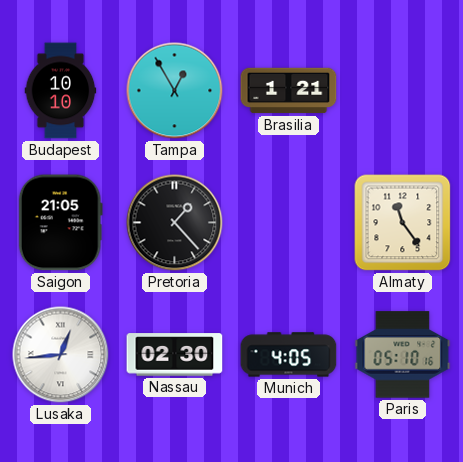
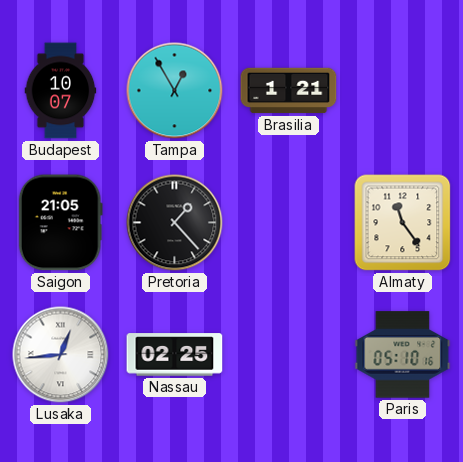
Budapest: 10:10 -> 10:07
Nassau: 02:30 -> 02:25
Munich: 4:05 -> none
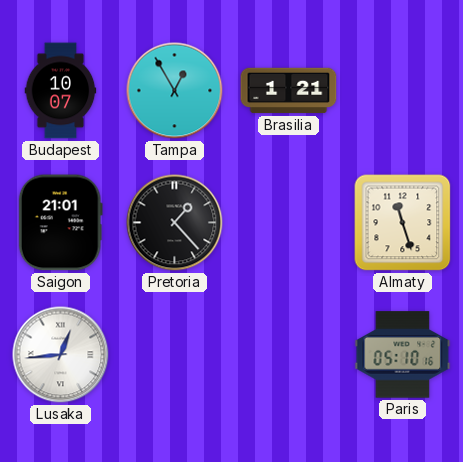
Saigon: 21:05 -> 21:01
Almaty: 11:24 -> 11:27
Nassau: 02:25 -> none
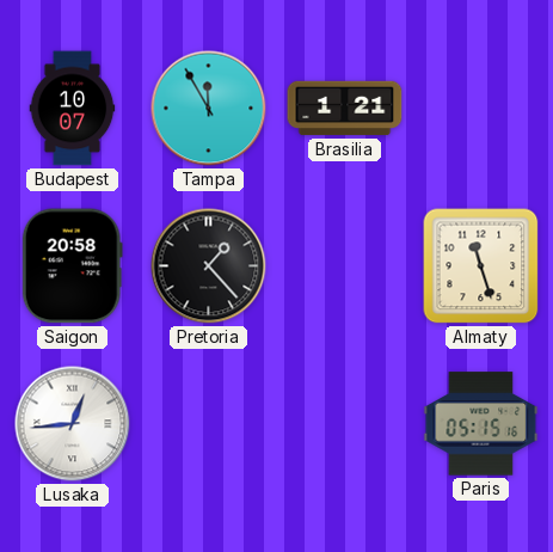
Tampa: 12:55 -> 11:55
Saigon: 21:01 -> 20:58
Paris: 05:10 -> 05:15
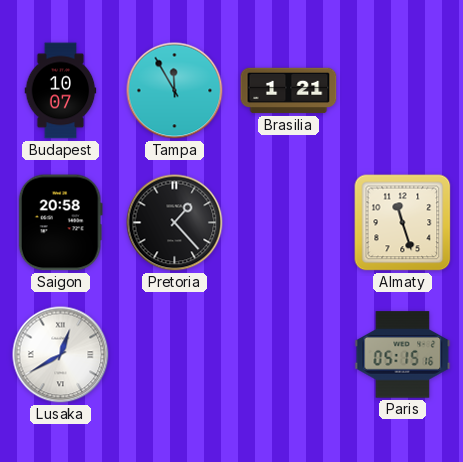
Lusaka: 12:44 -> 12:40
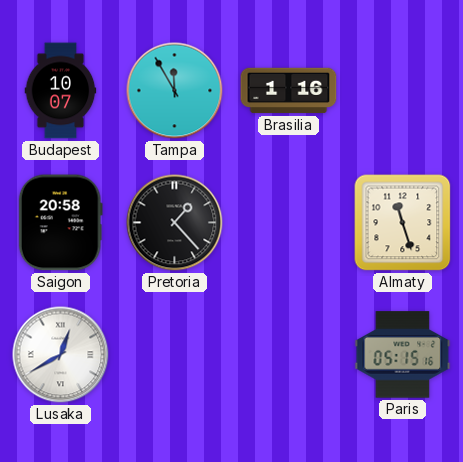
Brasilia: 1:21 -> 1:16
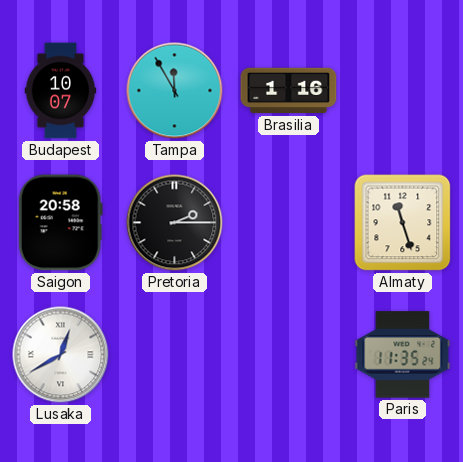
Pretoria: 1:23 -> 2:15
Paris: 05:15 -> 11:35
